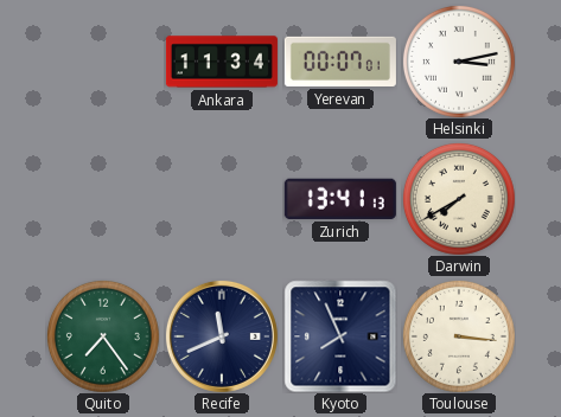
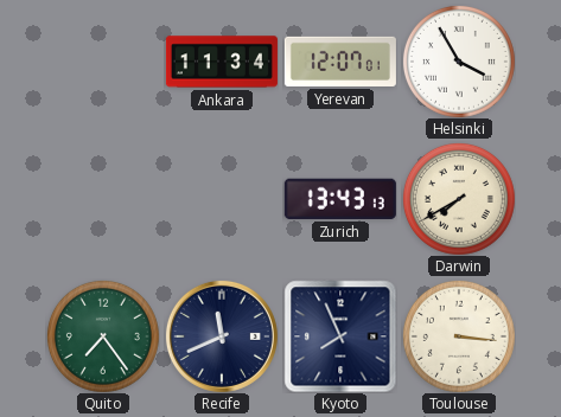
Yerevan: 00:07 -> 12:07
Helsinki: 3:13 -> 3:55
Zurich: 13:41 -> 13:43
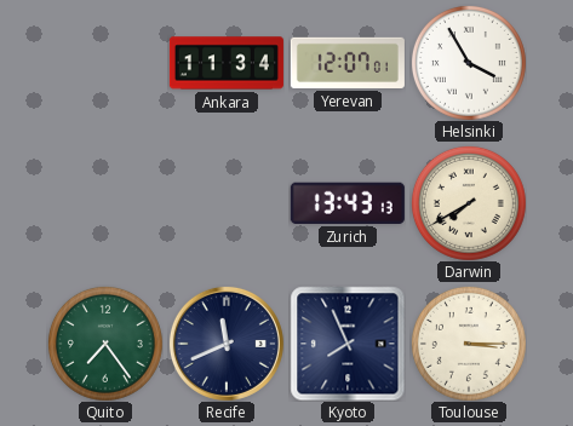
Toulouse: 3:16 -> 3:15
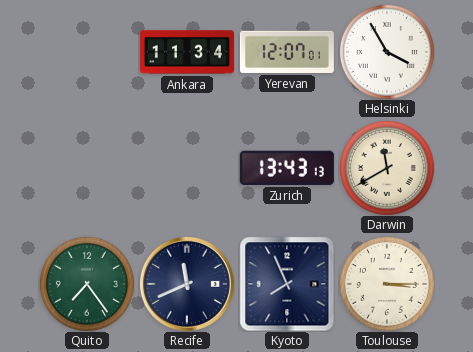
Darwin: 7:40 -> 11:40
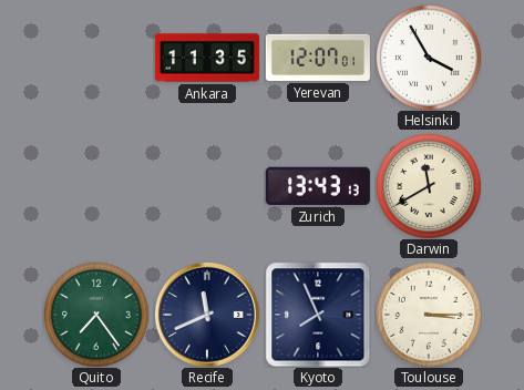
Ankara: 11:34 -> 11:35
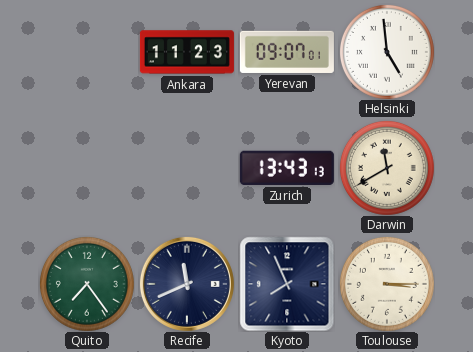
Ankara: 11:35 -> 11:23
Yerevan: 12:07 -> 09:07
Helsinki: 3:55 -> 4:59
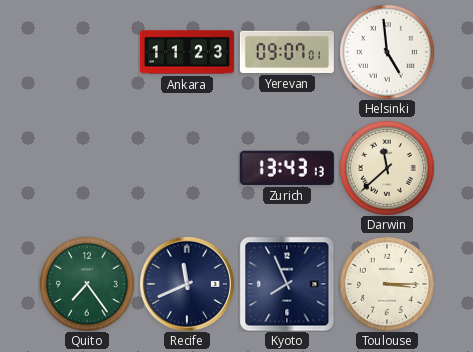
Darwin: 11:40 -> 11:38
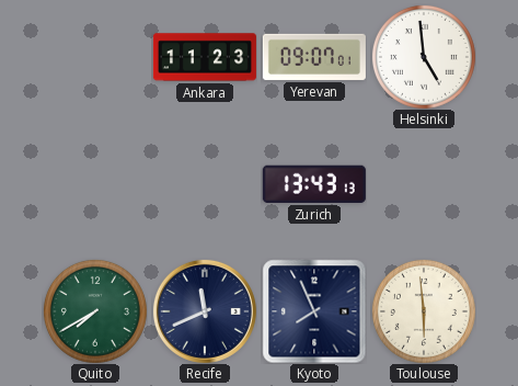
Darwin: 11:38 -> none
Quito: 7:24 -> 7:40
Toulouse: 3:15 -> 5:59
